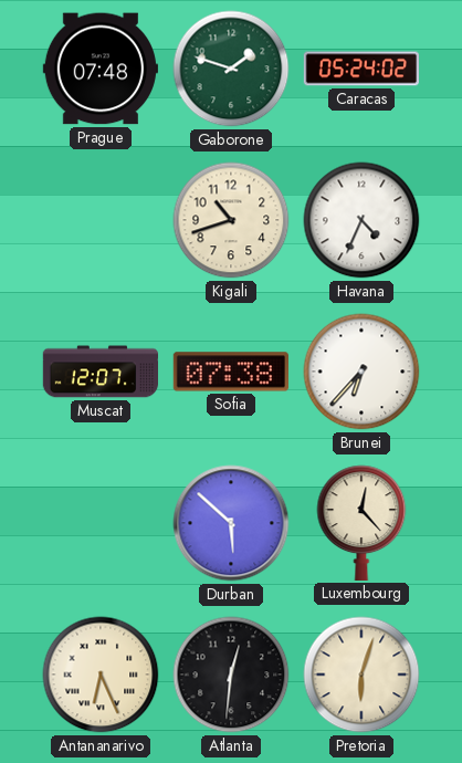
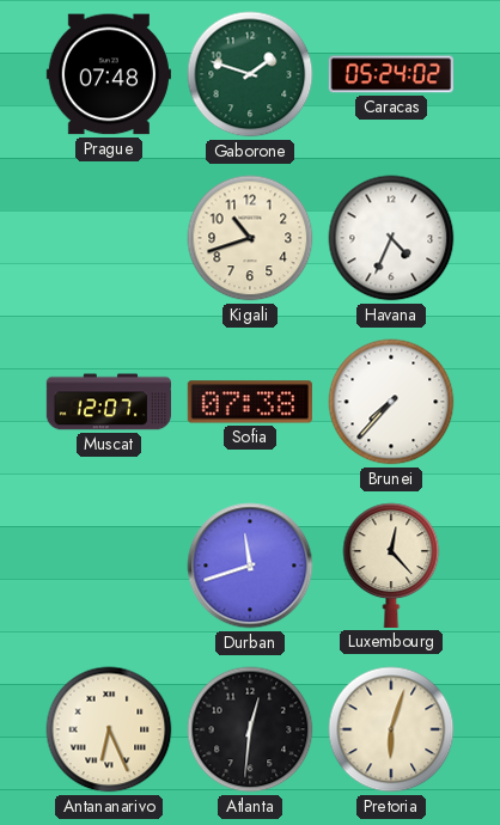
Brunei: 6:37 -> 7:37
Durban: 5:52 -> 11:42
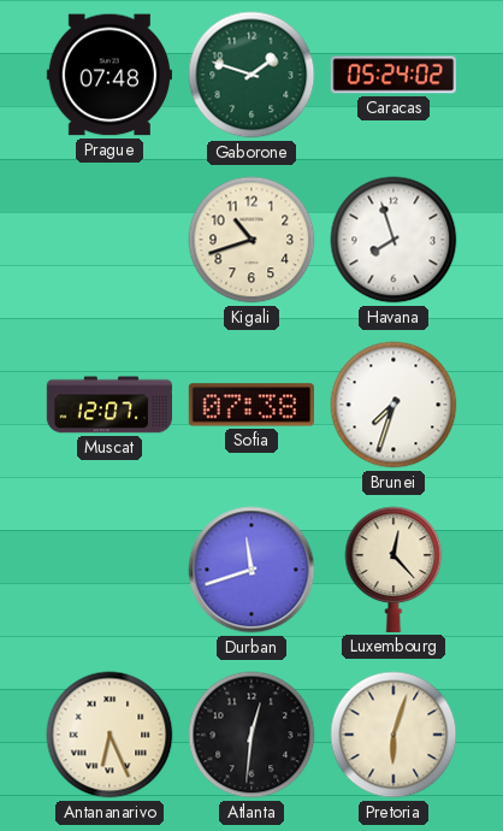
Havana: 4:34 -> 7:57
Brunei: 7:37 -> 7:33
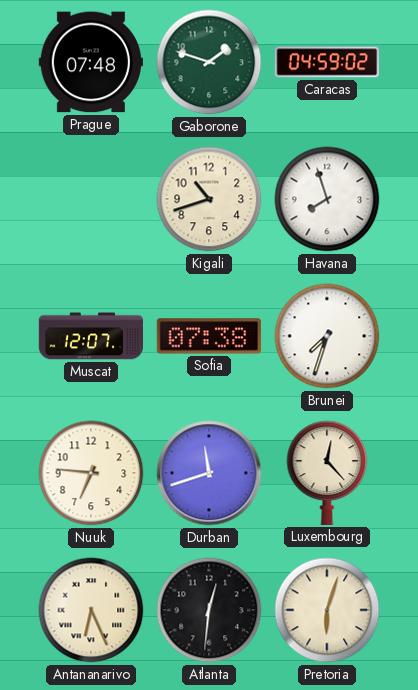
Caracas: 05:24 -> 04:59
Nuuk: none -> 6:46
